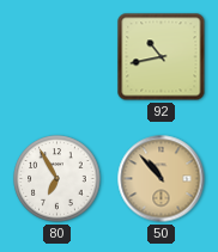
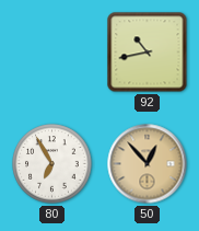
50: 10:53 -> 12:53
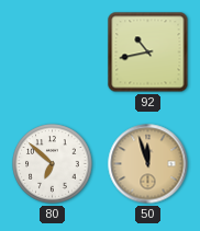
80: 6:55 -> 6:52
50: 12:53 -> 11:57
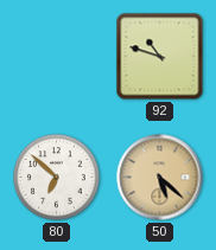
92: 10:43 -> 10:48
50: 11:57 -> 5:22
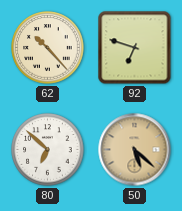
62: none -> 10:23
92: 10:48 -> 6:48
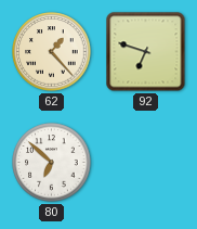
62: 10:23 -> 1:23
50: 5:22 -> none
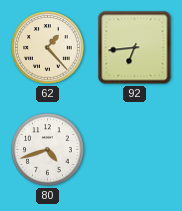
92: 6:48 -> 6:44
80: 6:52 -> 4:42
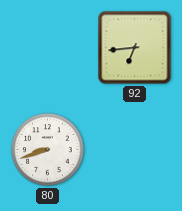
62: 1:23 -> none
80: 4:42 -> 8:42
